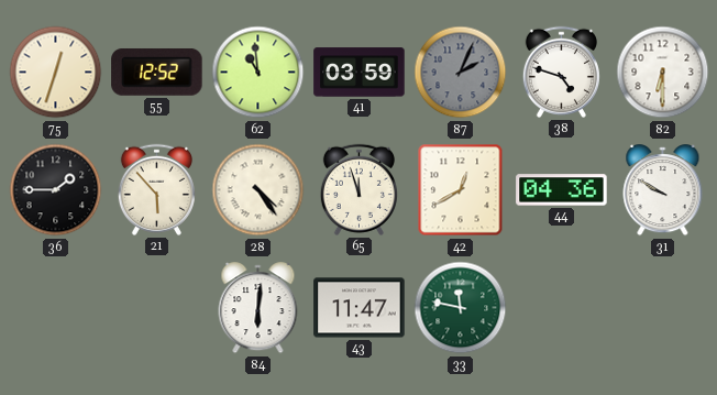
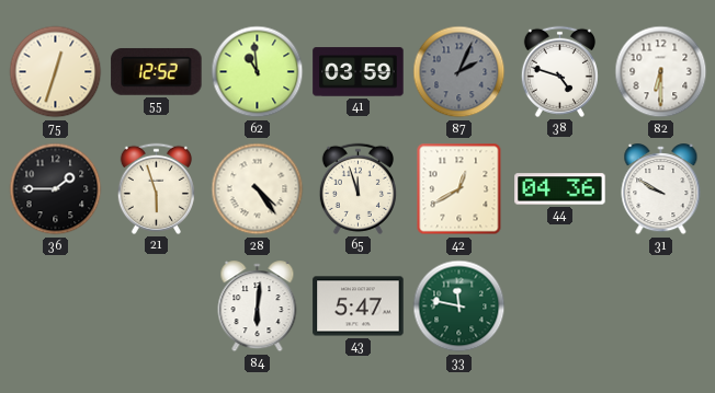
21: 5:53 -> 5:57
43: 11:47 -> 5:47
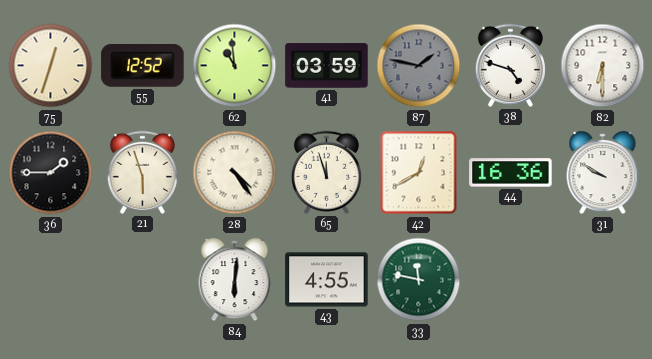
87: 2:04 -> 1:47
44: 04:36 -> 16:36
43: 5:47 -> 4:55
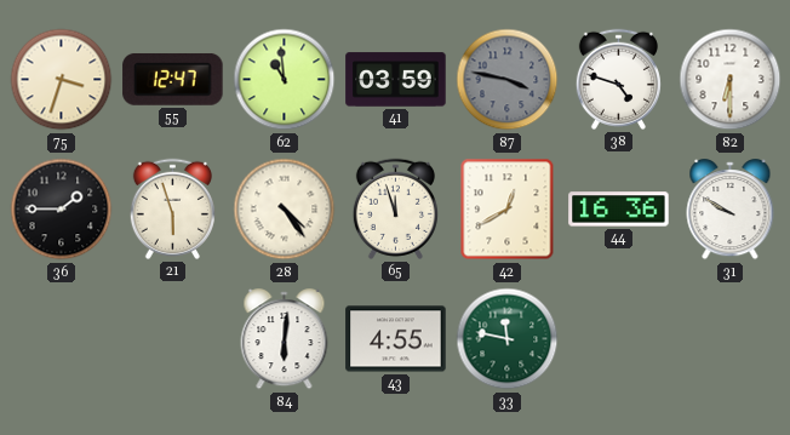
75: 12:33 -> 3:33
55: 12:52 -> 12:47
87: 1:47 -> 3:47
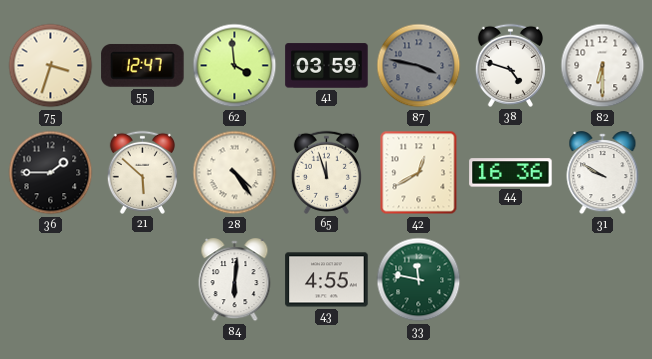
62: 10:59 -> 3:59
21: 5:57 -> 5:52
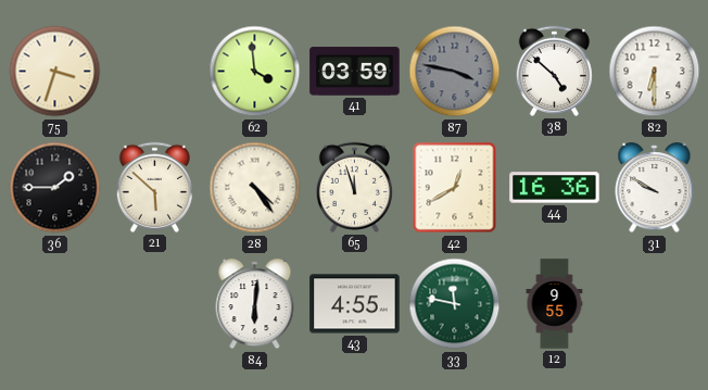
55: 12:47 -> none
38: 4:48 -> 4:52
12: none -> 9:55
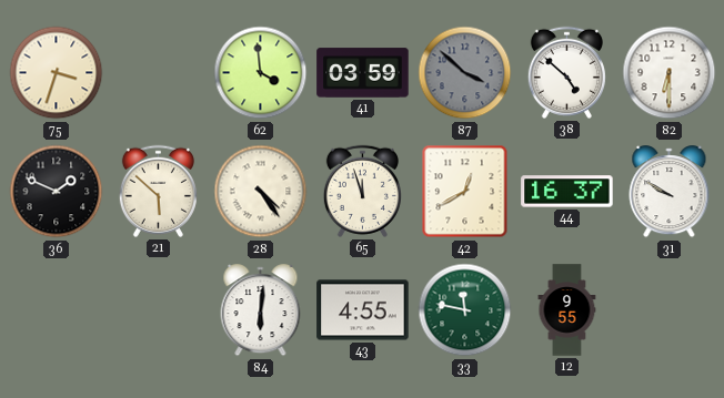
87: 3:47 -> 3:52
36: 1:45 -> 1:49
44: 16:36 -> 16:37
